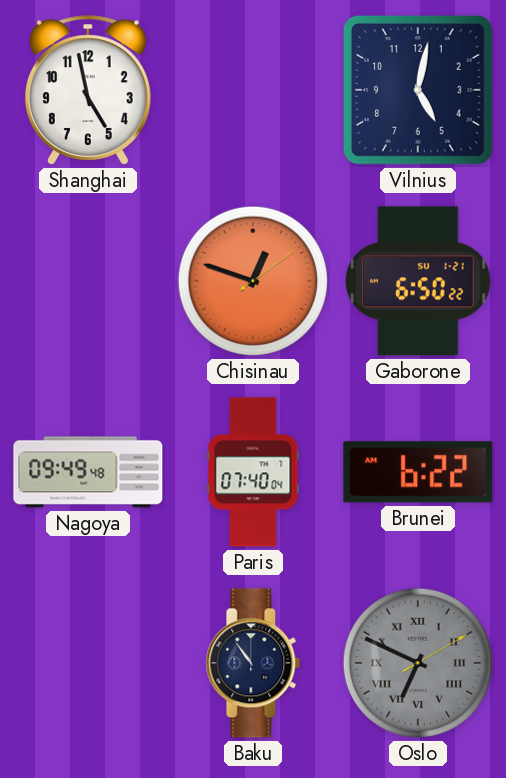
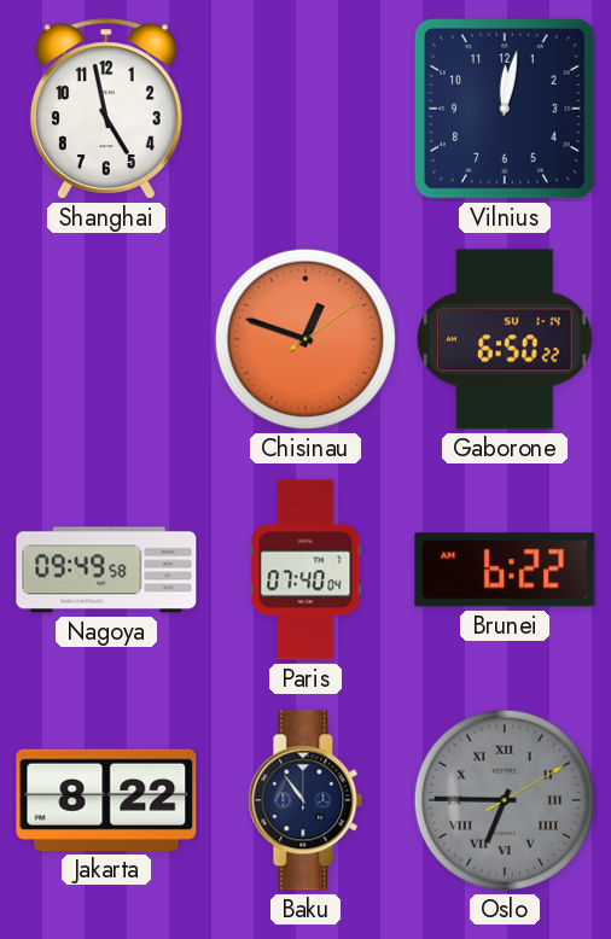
Vilnius: 5:02 -> 12:02
Gaborone date: SU 1-21 -> SU 1-14
Nagoya: 09:49:48 -> 09:49:58
Jakarta: none -> 8:22
Oslo: 6:49 -> 6:45
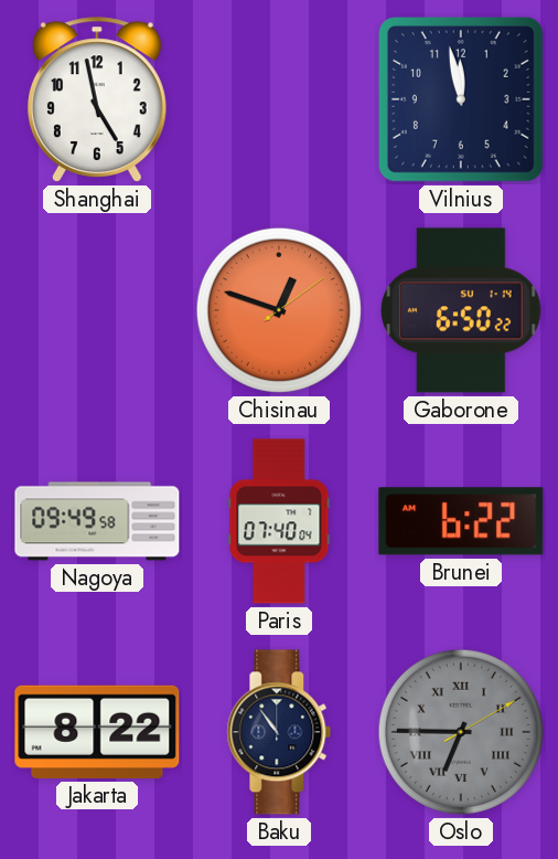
Vilnius: 12:02 -> 11:58
